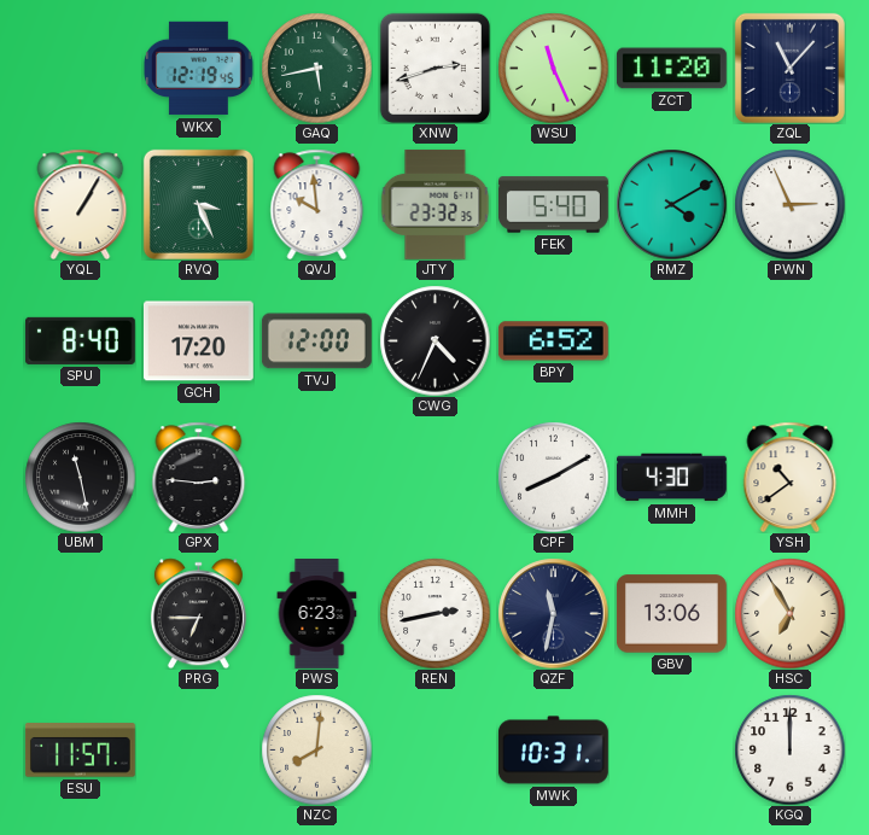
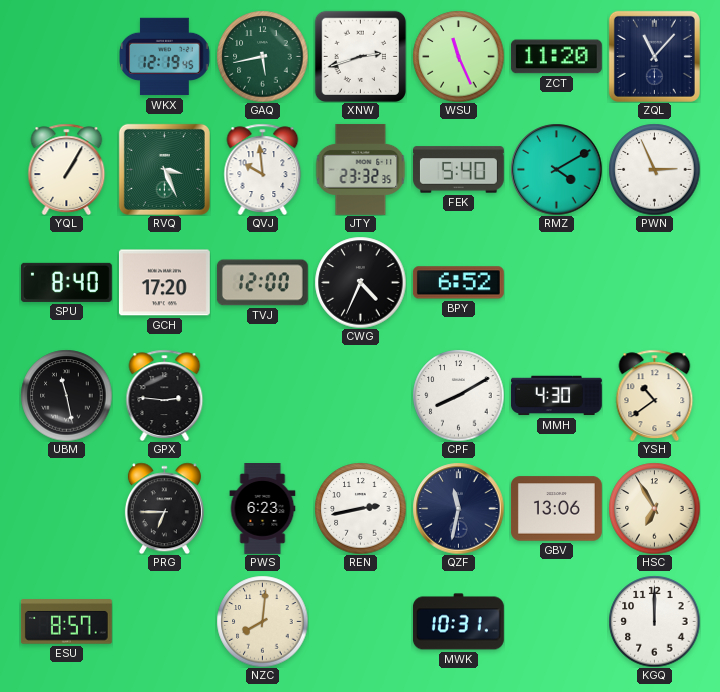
ESU: 11:57 -> 8:57
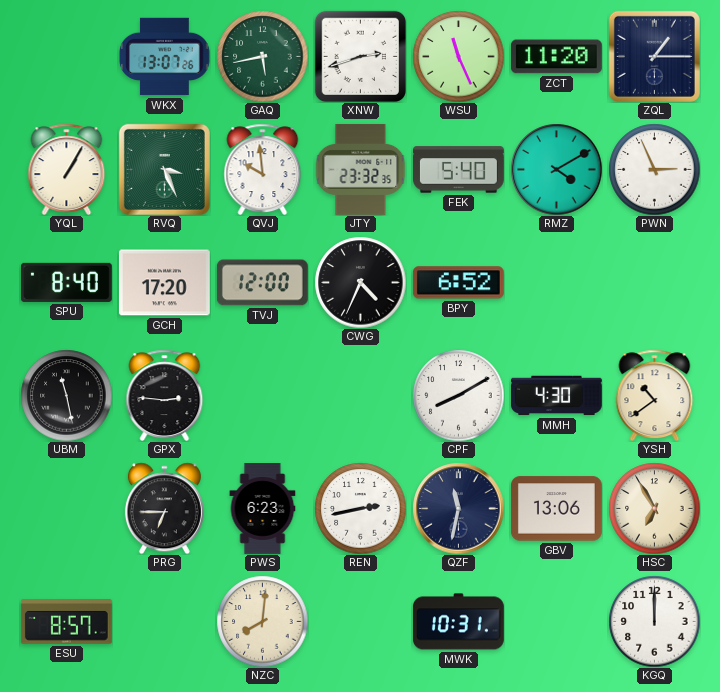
WKX: 12:19 -> 13:07
ZQL: 11:07 -> 1:15
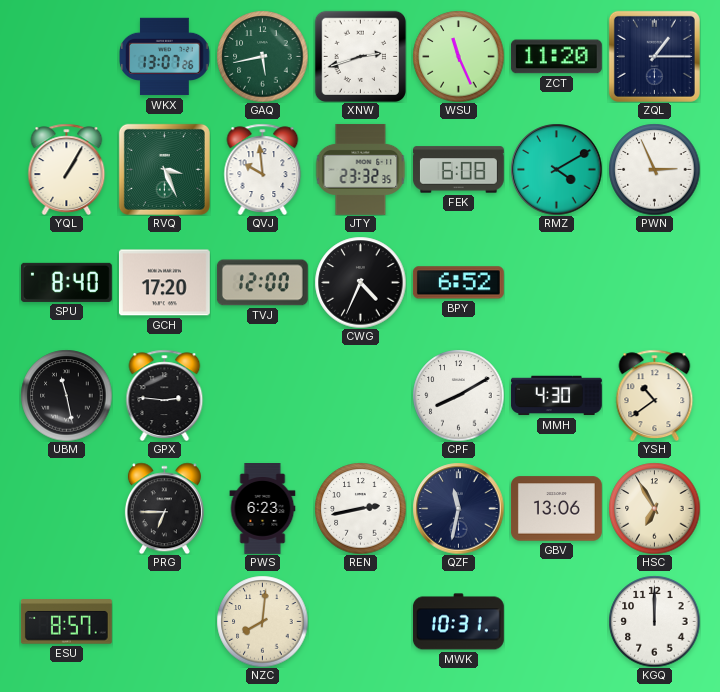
FEK: 5:40 -> 6:08
